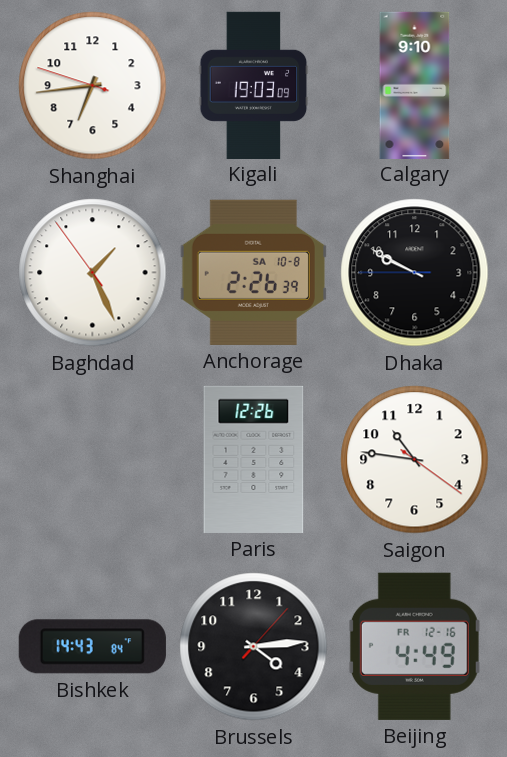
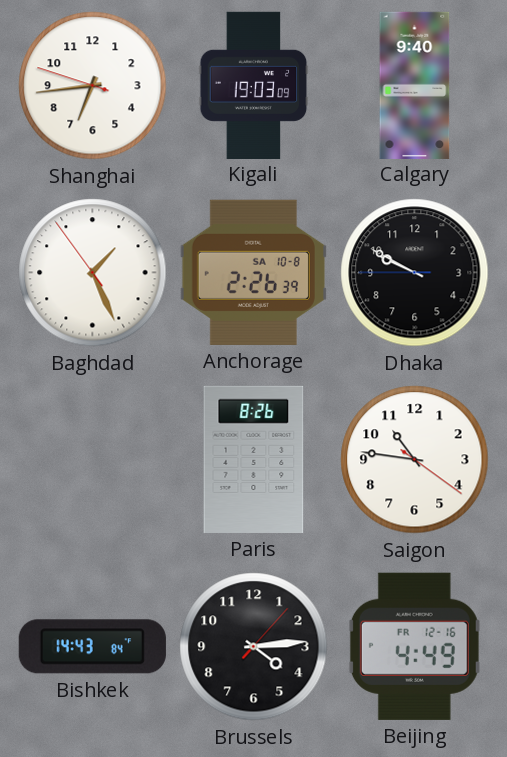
Calgary: 9:10 -> 9:40
Paris: 12:26 -> 8:26
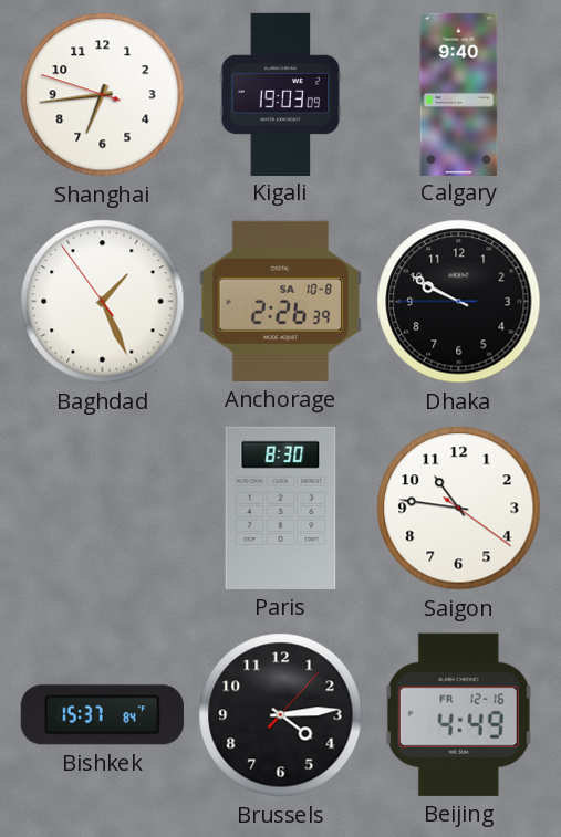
Paris: 8:26 -> 8:30
Bishkek: 14:43 -> 15:37
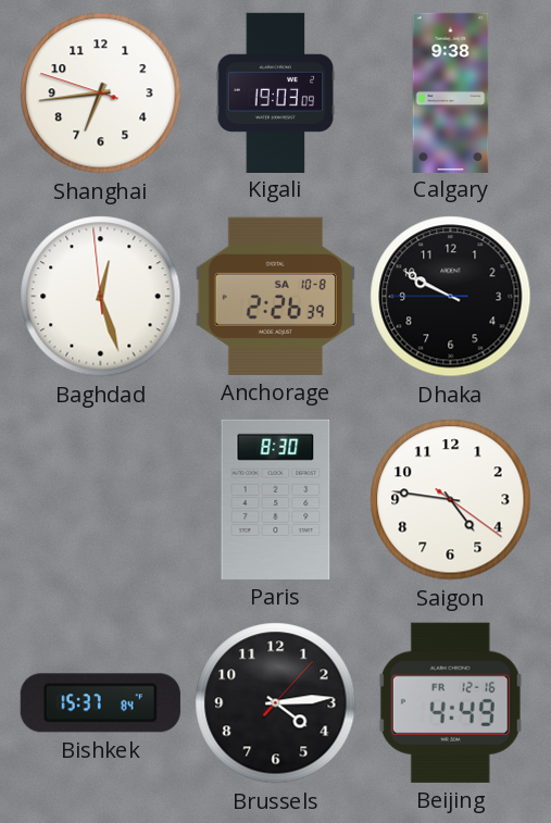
Calgary: 9:40 -> 9:38
Baghdad: 1:25 -> 12:26
Saigon: 10:46 -> 4:46
